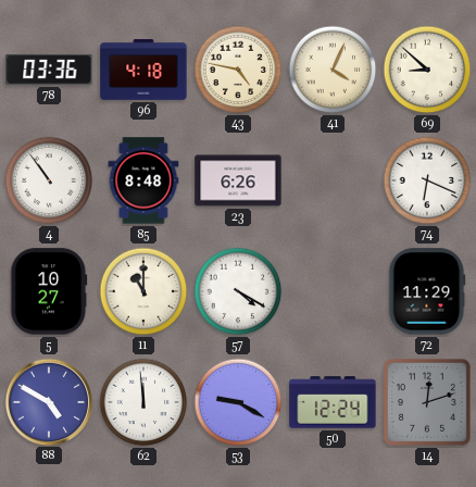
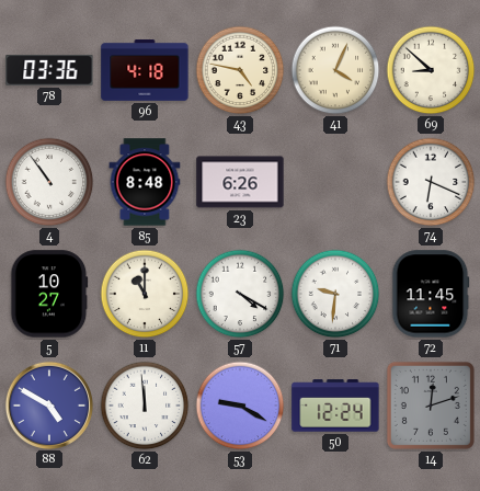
71: none -> 9:31
72: 11:29 -> 11:45
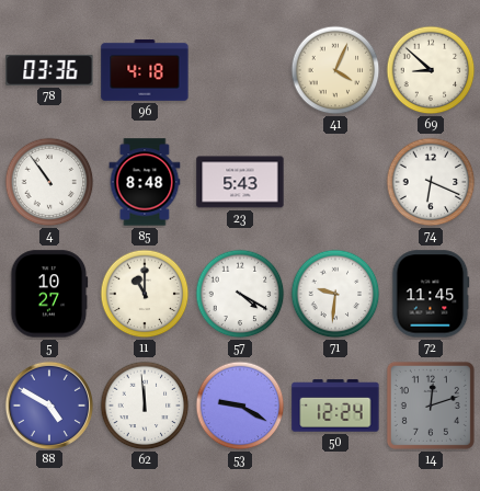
43: 4:47 -> none
23: 6:26 -> 5:43
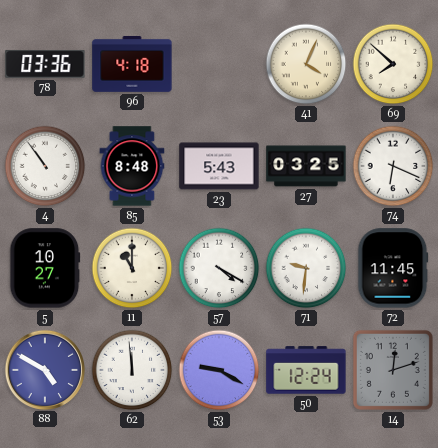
69: 8:52 -> 7:52
27: none -> 03:25
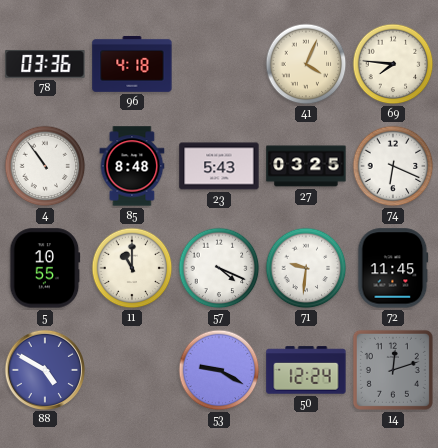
69: 7:52 -> 7:46
5: 10:27 -> 10:55
57: 4:20 -> 4:19
62: 11:59 -> none
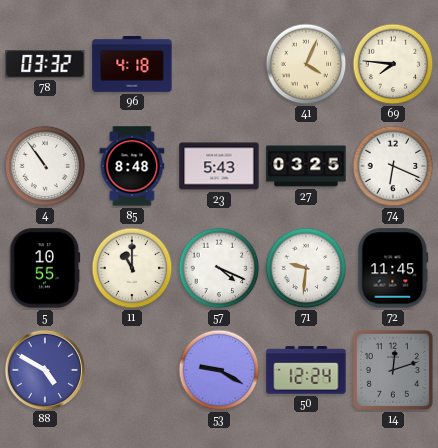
78: 03:36 -> 03:32
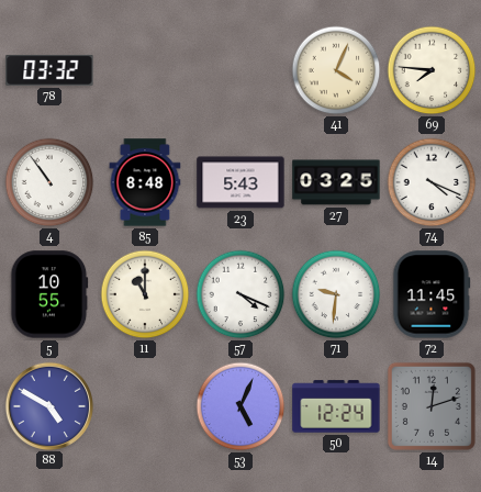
96: 4:18 -> none
74: 6:19 -> 4:19
53: 9:20 -> 5:04
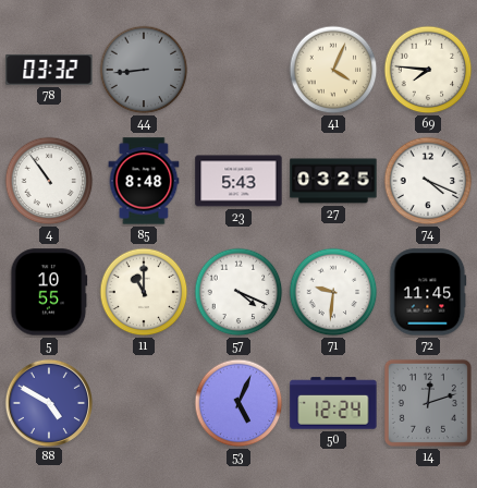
44: none -> 8:44
